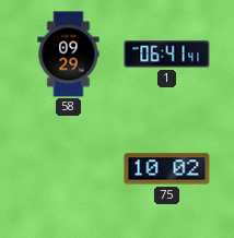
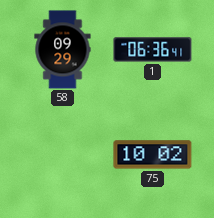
1: 06:41 -> 06:36
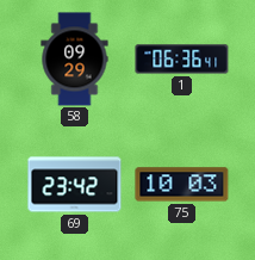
69: none -> 23:42
75: 10:02 -> 10:03
